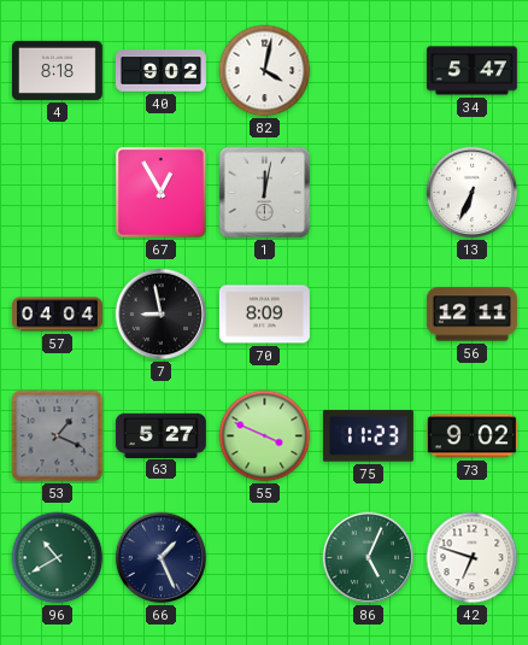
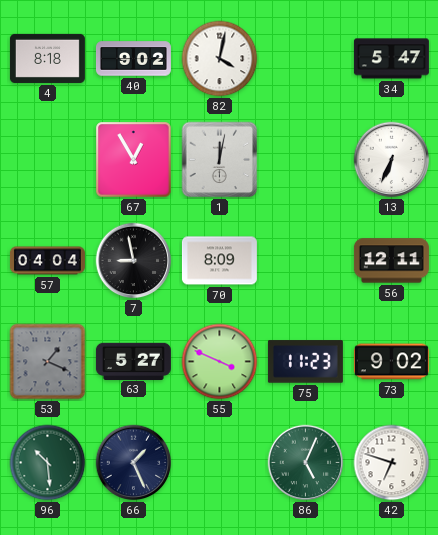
96: 10:40 -> 10:29
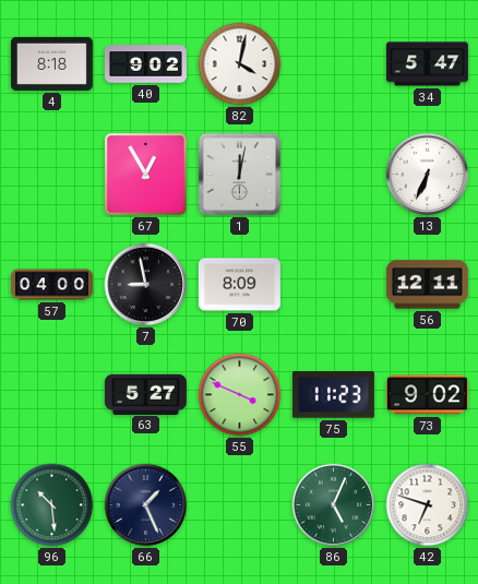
57: 04:04 -> 04:00
53: 1:19 -> none
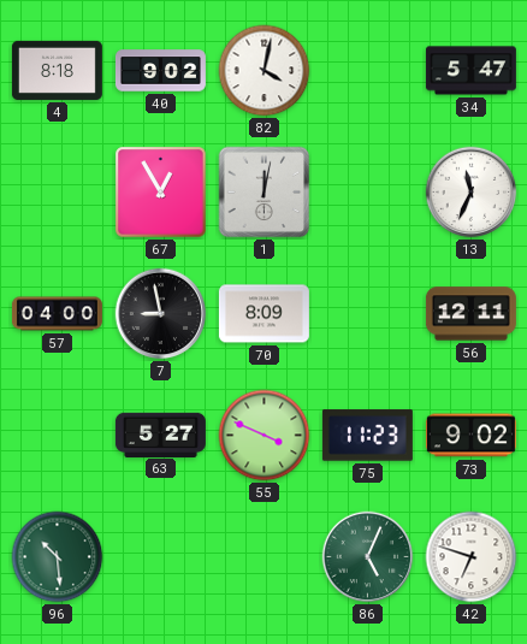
13: 6:34 -> 11:34
66: 1:26 -> none
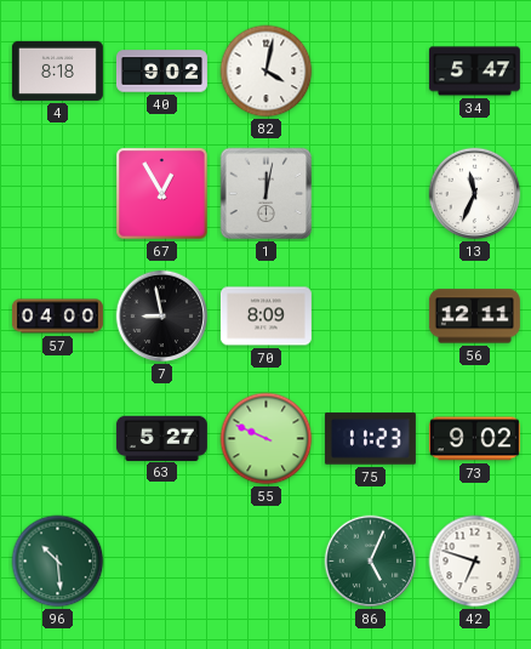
55: 3:49 -> 9:49
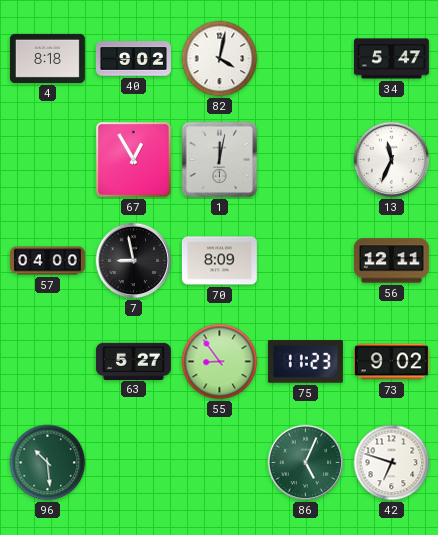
55: 9:49 -> 8:54
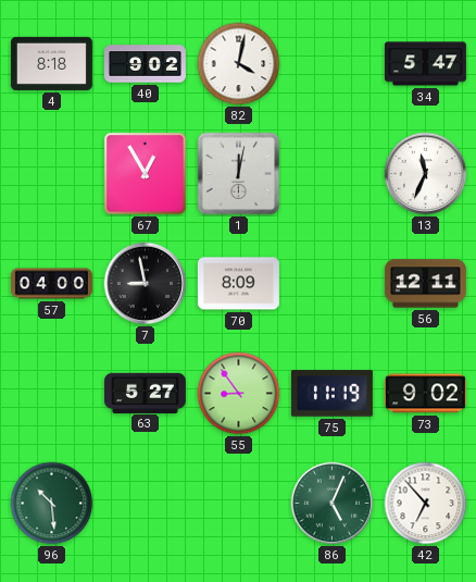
75: 11:23 -> 11:19
42: 6:48 -> 6:53
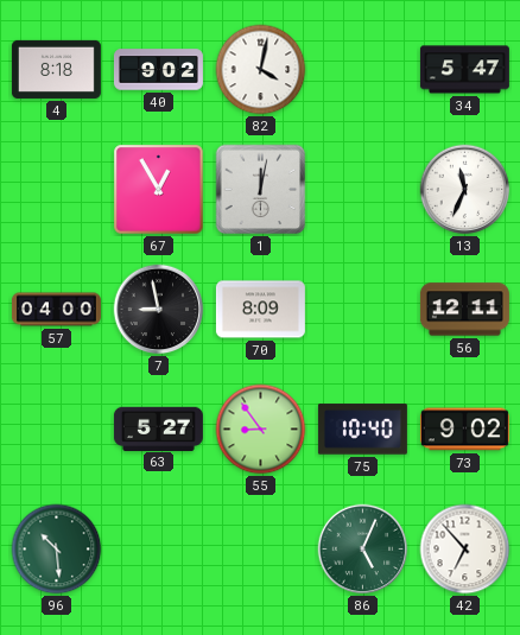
75: 11:19 -> 10:40
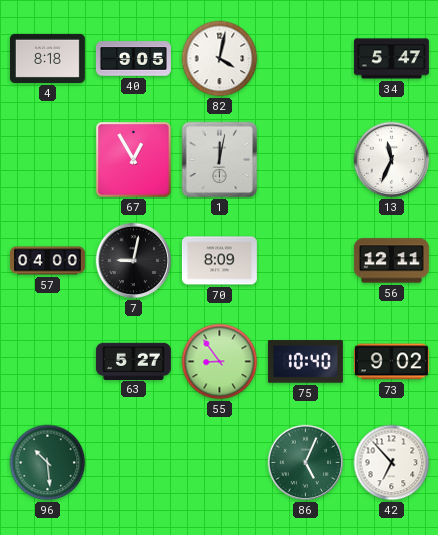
40: 9:02 -> 9:05
7: 8:58 -> 9:02
